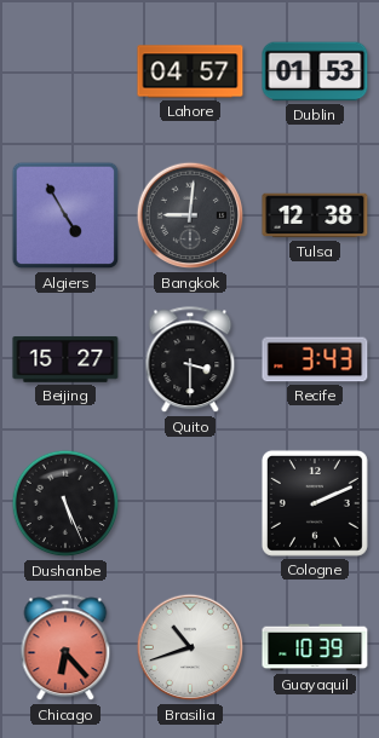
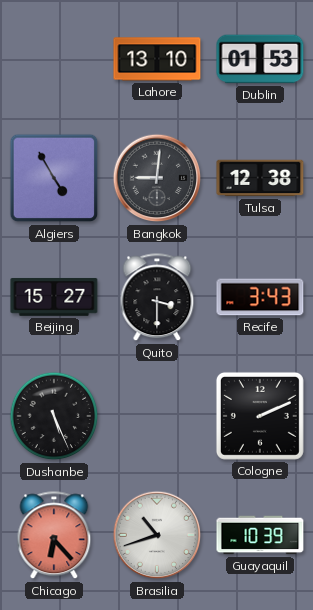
Lahore: 04:57 -> 13:10
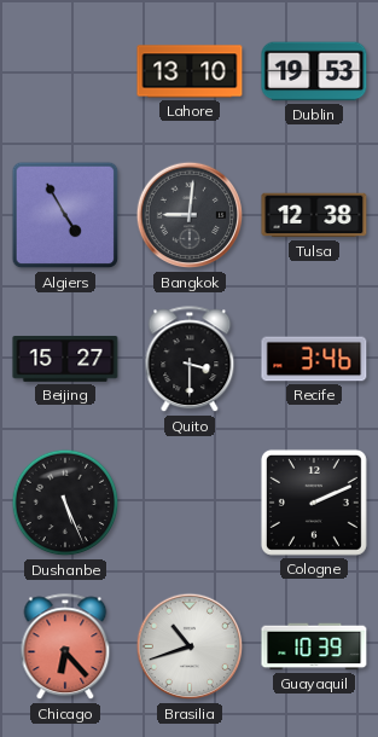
Dublin: 01:53 -> 19:53
Recife: 3:43 -> 3:46
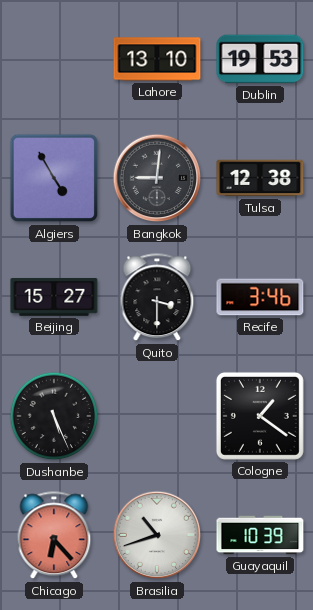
Cologne: 2:11 -> 1:21
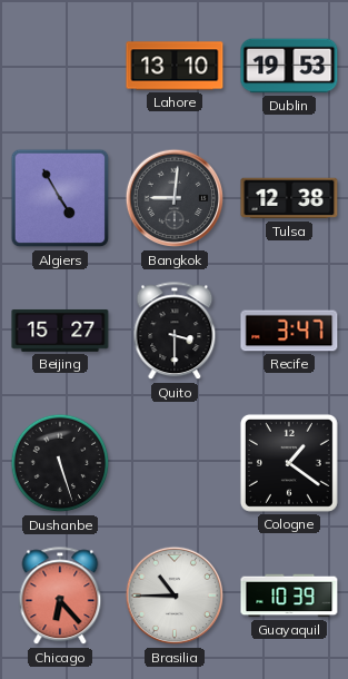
Recife: 3:46 -> 3:47
Dushanbe: 5:26 -> 5:27
Brasilia: 10:42 -> 10:45
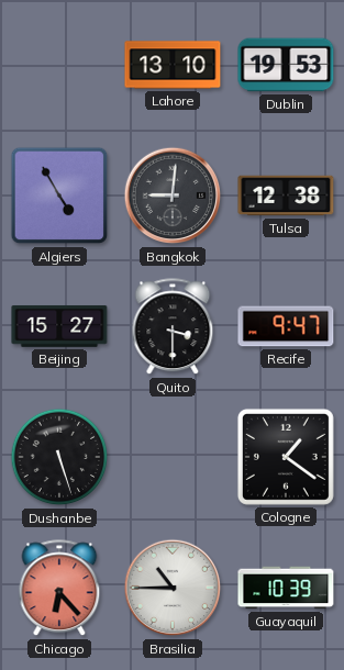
Recife: 3:47 -> 9:47
